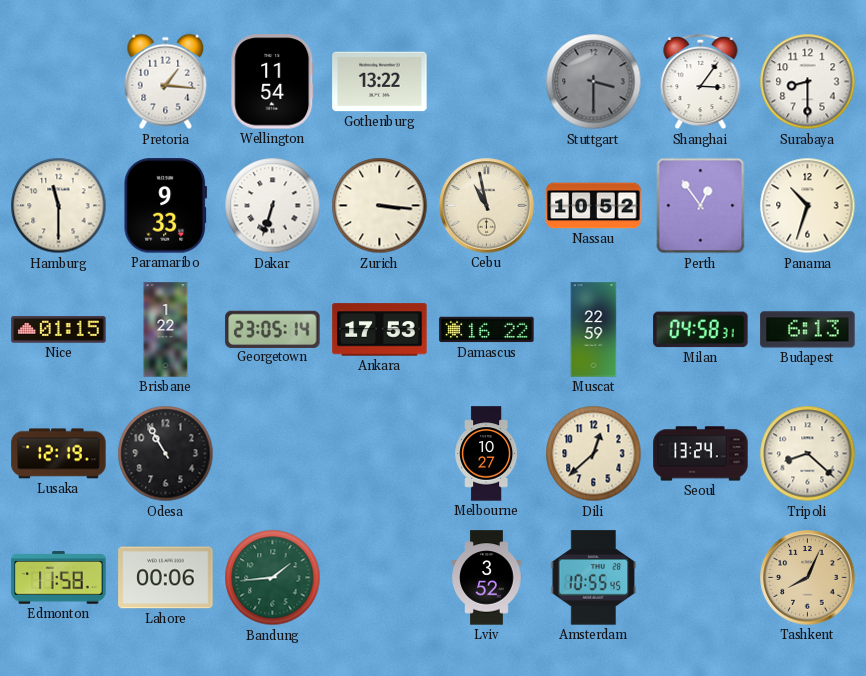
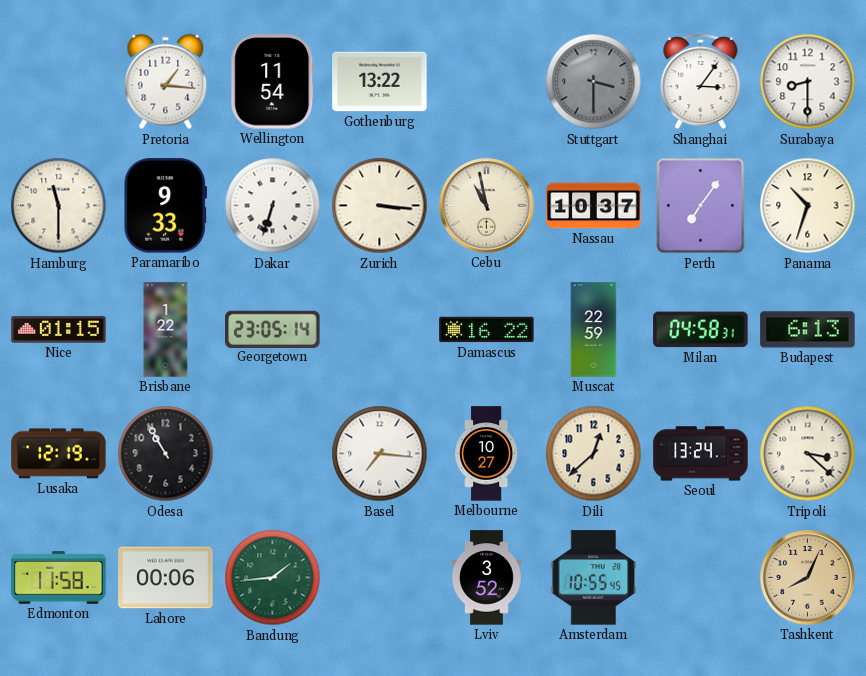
Nassau: 10:52 -> 10:37
Perth: 12:54 -> 7:06
Ankara: 17:53 -> none
Basel: none -> 7:16
Tripoli: 8:22 -> 3:22
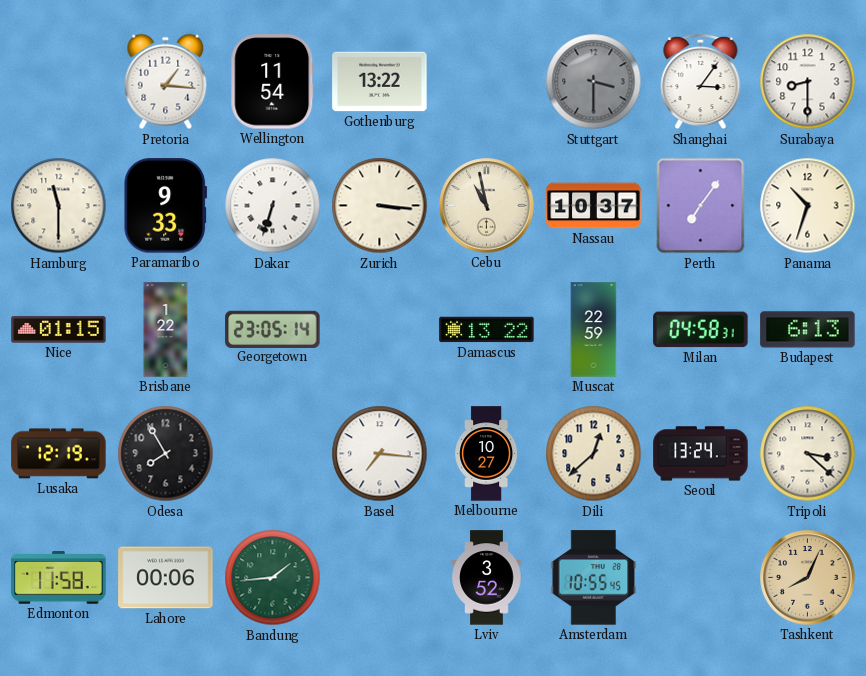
Damascus: 16:22 -> 13:22
Odesa: 10:55 -> 7:55
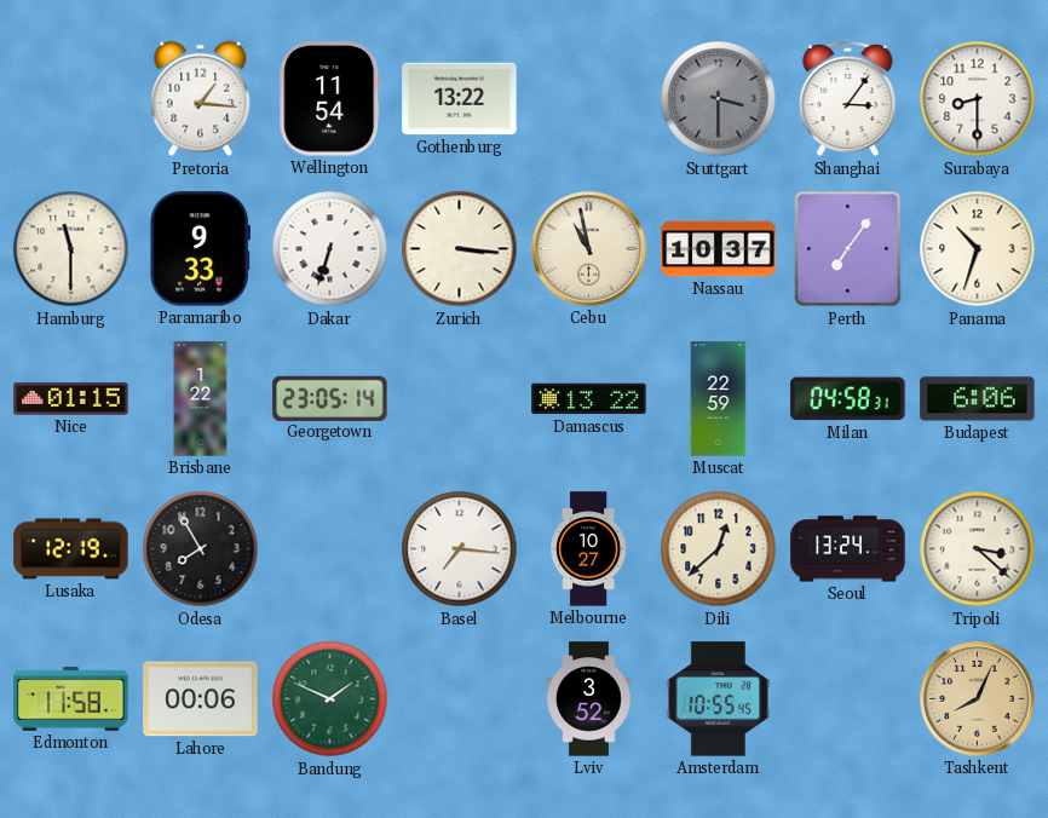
Budapest: 6:13 -> 6:06
Bandung: 1:44 -> 1:49
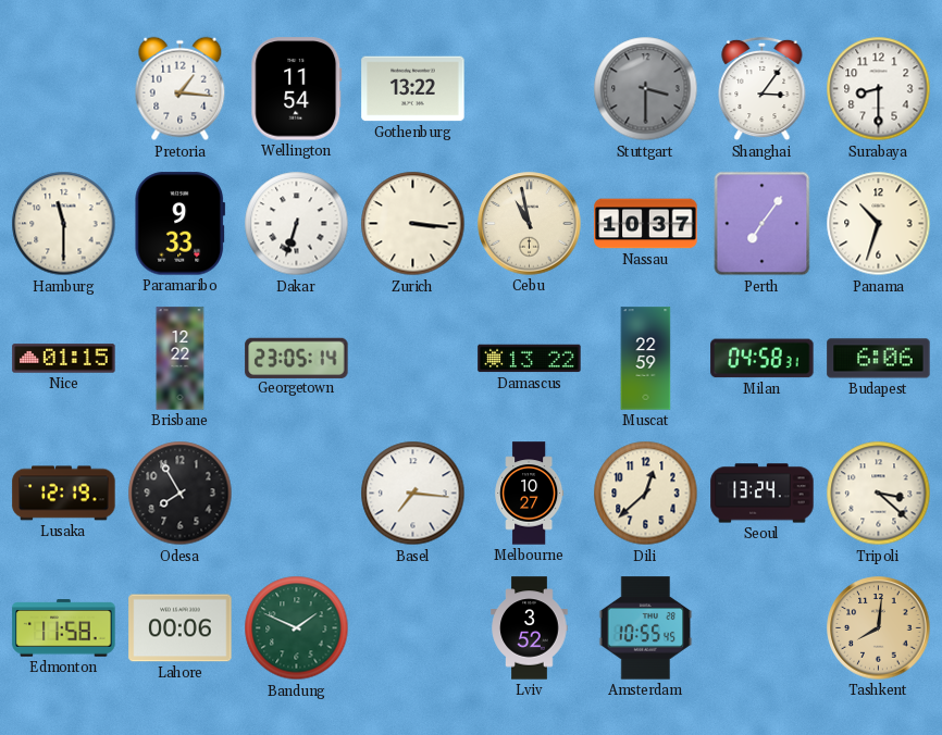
Brisbane: 1:22 -> 12:22
Tashkent: 8:04 -> 8:01
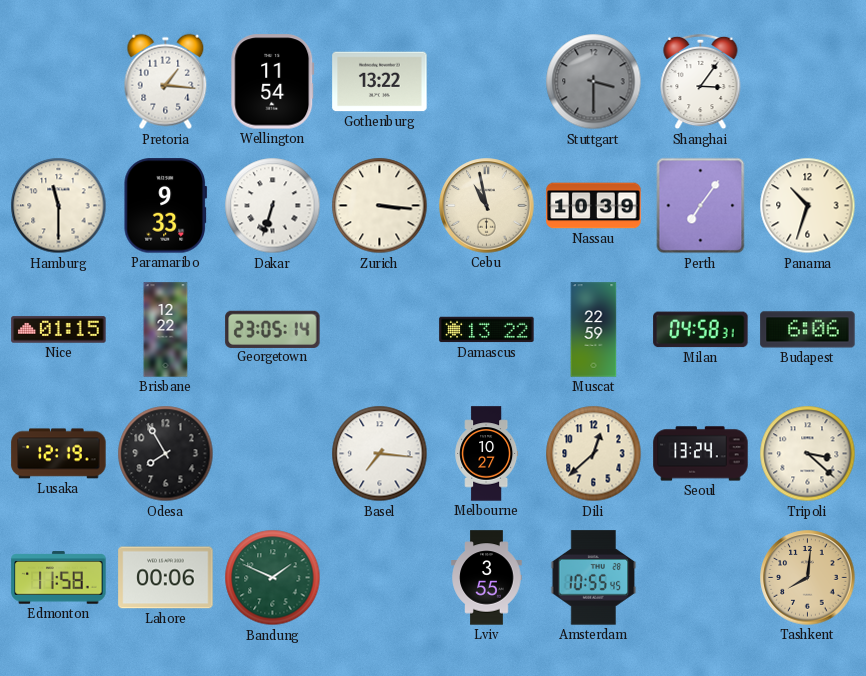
Surabaya: 8:30 -> none
Nassau: 10:37 -> 10:39
Lviv: 3:52 -> 3:55
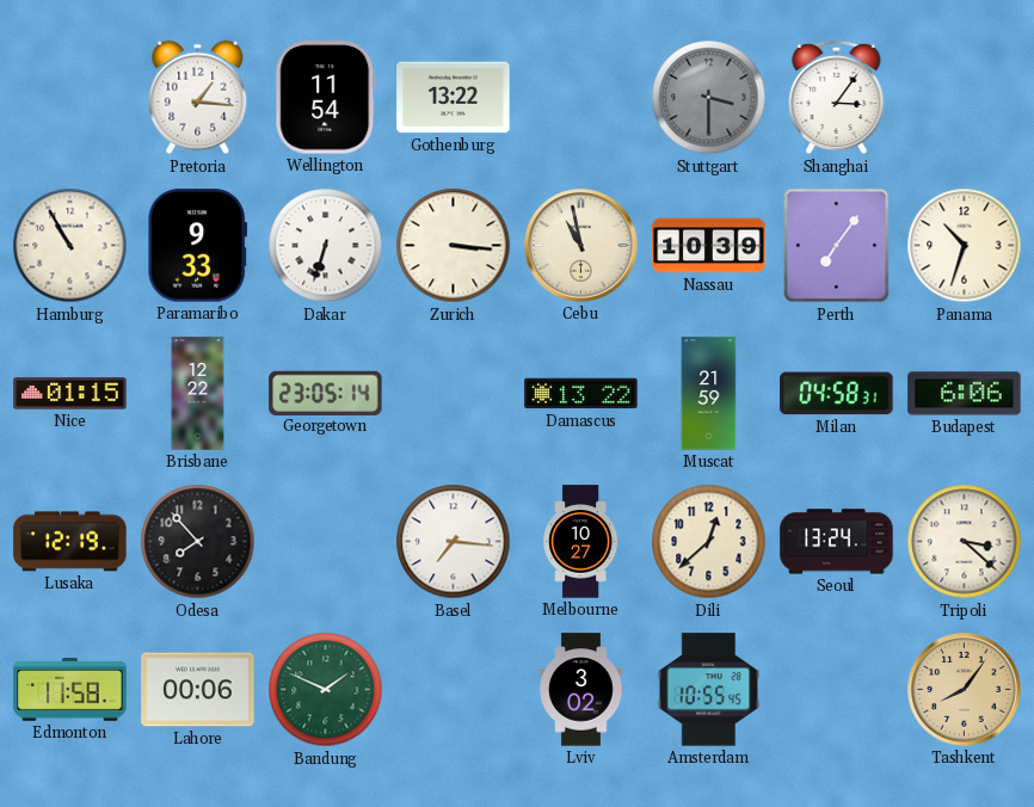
Hamburg: 11:30 -> 10:55
Muscat: 22:59 -> 21:59
Odesa: 7:55 -> 7:53
Lviv: 3:55 -> 3:02
Tashkent: 8:01 -> 8:06
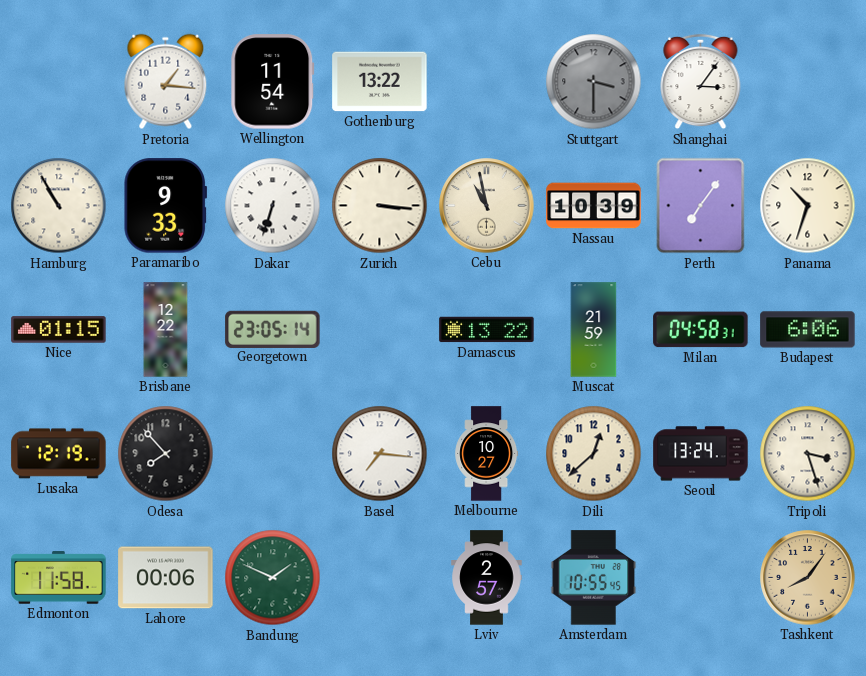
Tripoli: 3:22 -> 3:27
Lviv: 3:02 -> 2:57
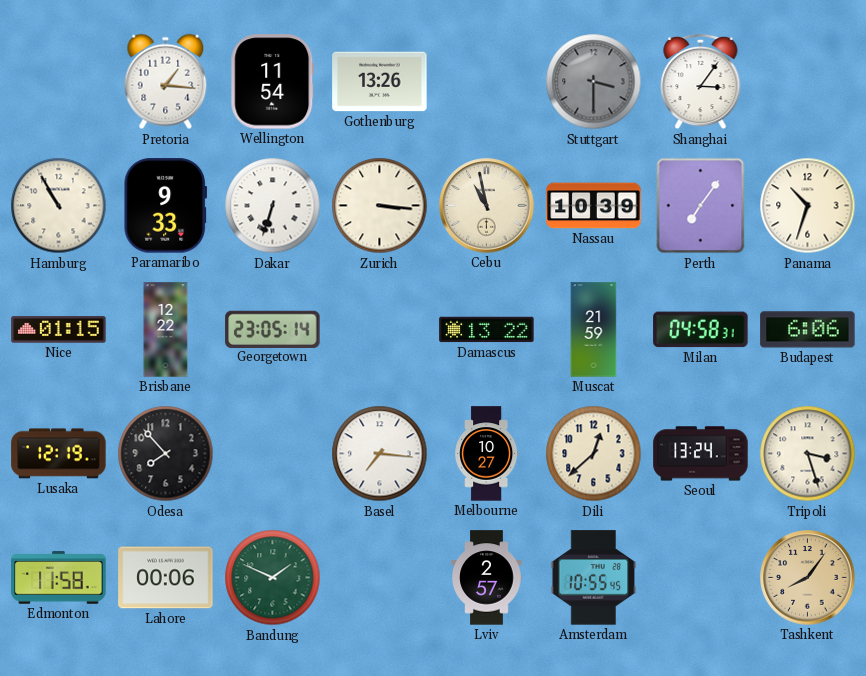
Gothenburg: 13:22 -> 13:26
